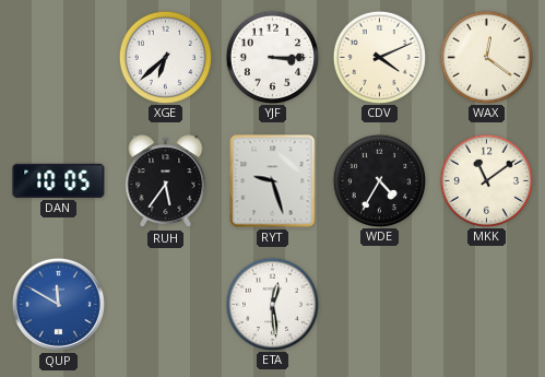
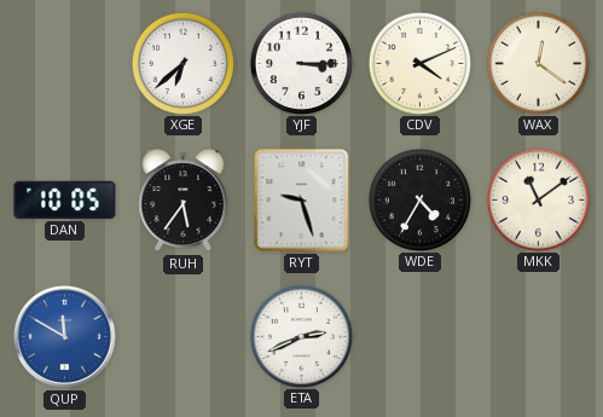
ETA: 12:29 -> 2:41
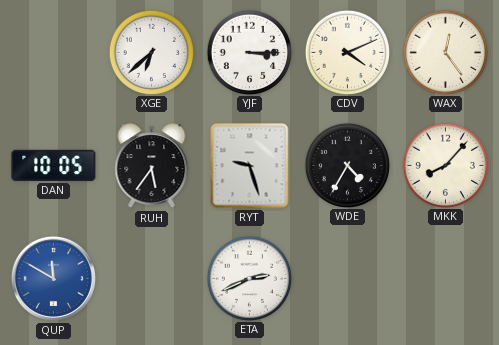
WAX: 12:21 -> 12:24
MKK: 11:09 -> 8:07
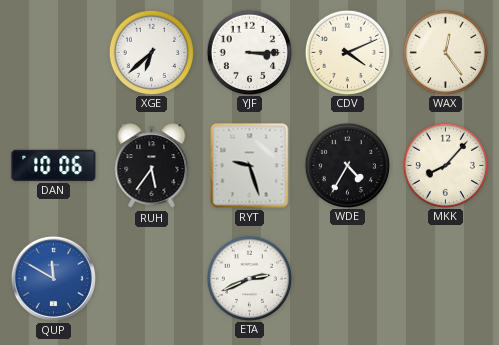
DAN: 10:05 -> 10:06
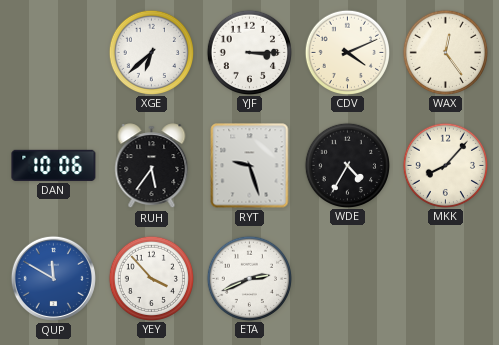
YEY: none -> 3:53
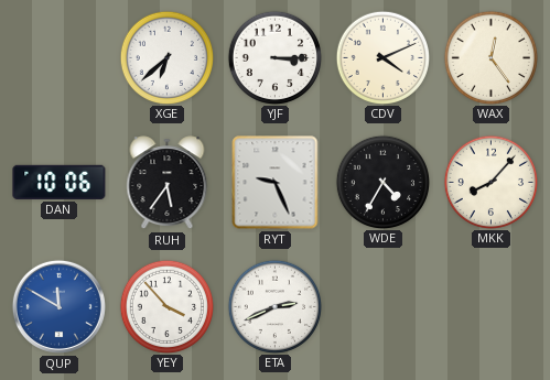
RYT: 9:27 -> 9:26
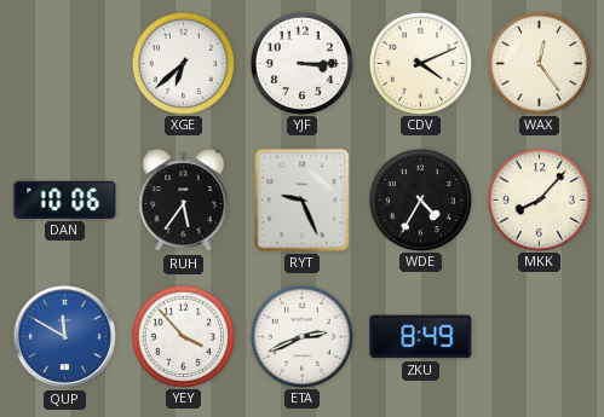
ZKU: none -> 8:49
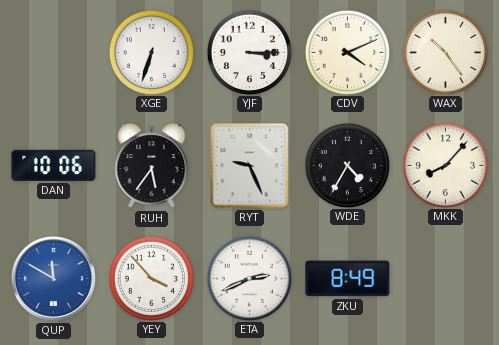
XGE: 6:38 -> 6:33
WAX: 12:24 -> 10:24
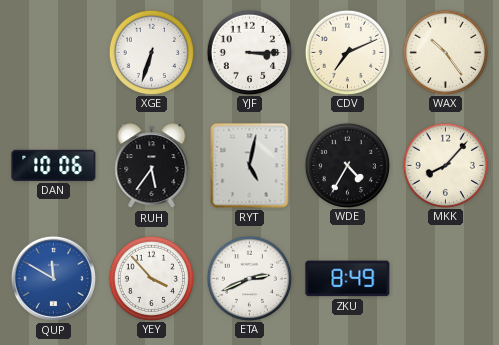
CDV: 4:11 -> 7:11
RYT: 9:26 -> 5:02
